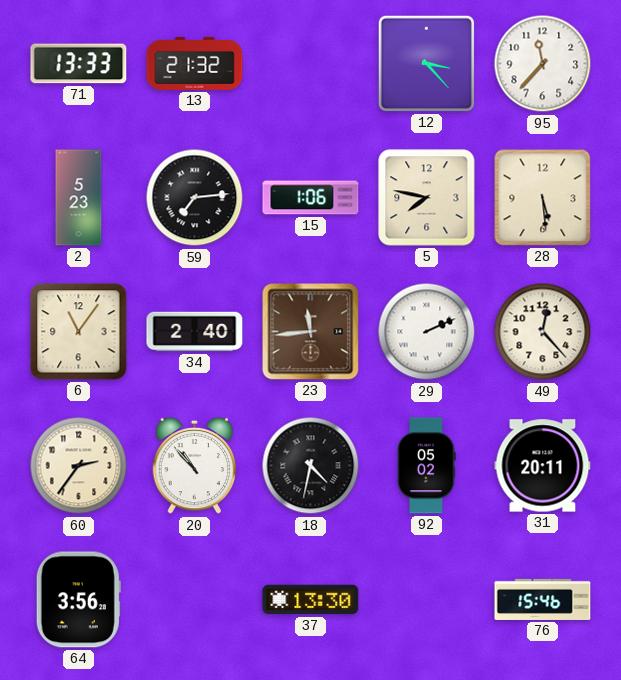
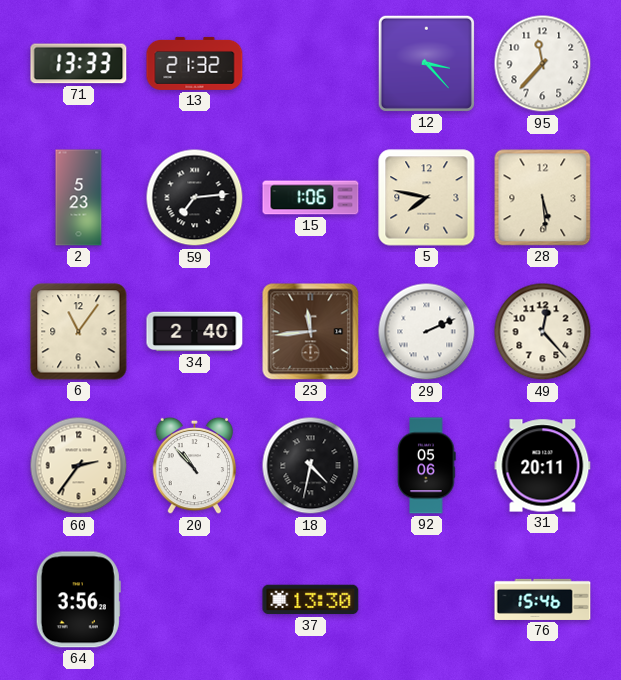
92: 05:02 -> 05:06
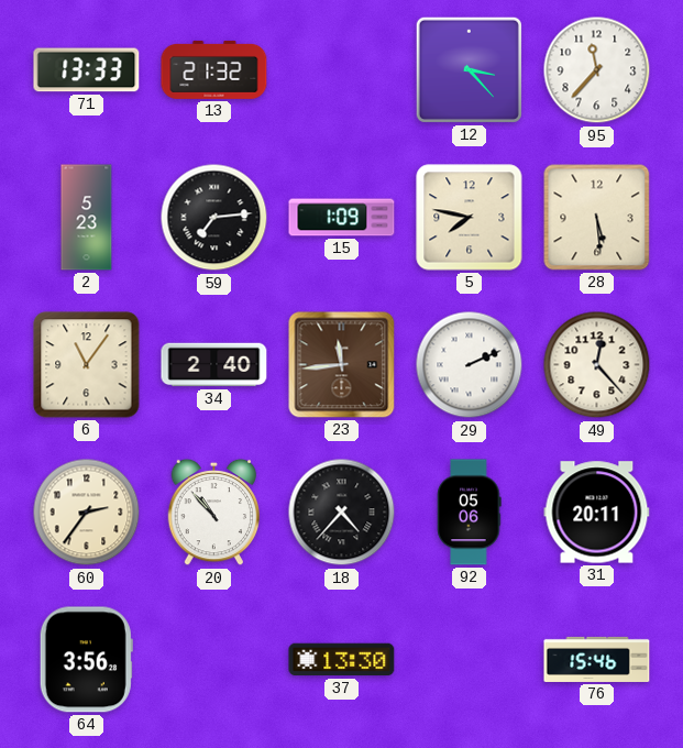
15: 1:06 -> 1:09
18: 4:32 -> 4:37
